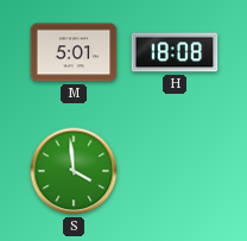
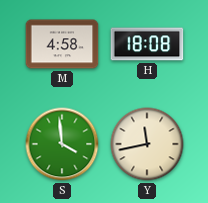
M: 5:01 -> 4:58
Y: none -> 11:43
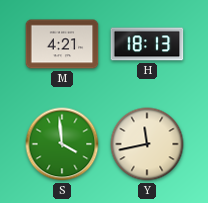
M: 4:58 -> 4:21
H: 18:08 -> 18:13
